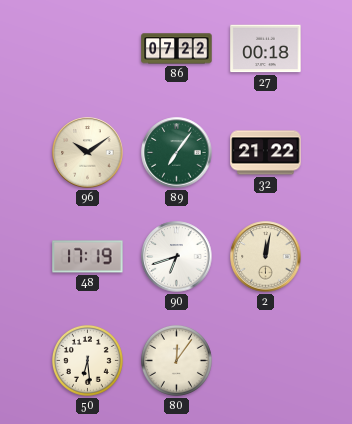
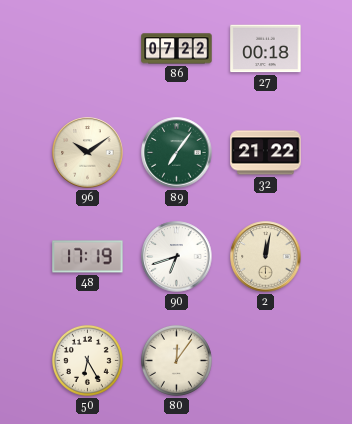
50: 6:29 -> 6:25
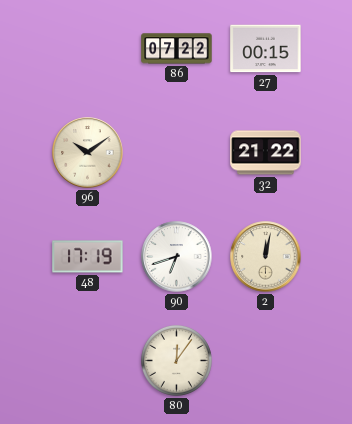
27: 00:18 -> 00:15
89: 7:06 -> none
50: 6:25 -> none
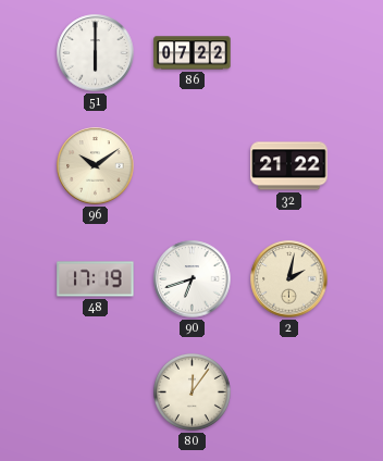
51: none -> 6:00
27: 00:15 -> none
2: 12:02 -> 2:02
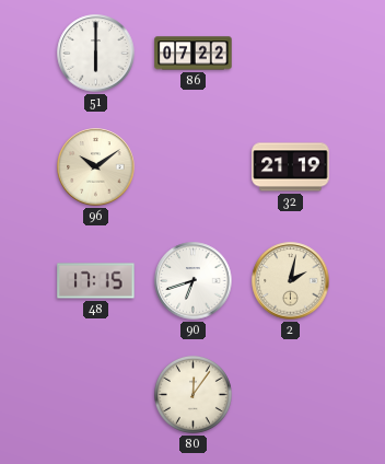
32: 21:22 -> 21:19
48: 17:19 -> 17:15
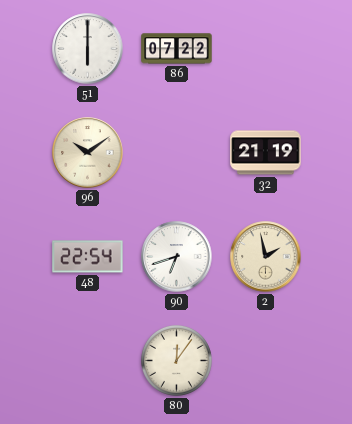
48: 17:15 -> 22:54
2: 2:02 -> 1:58
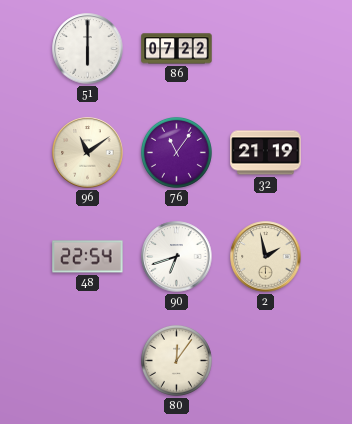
96: 10:09 -> 11:09
76: none -> 11:06
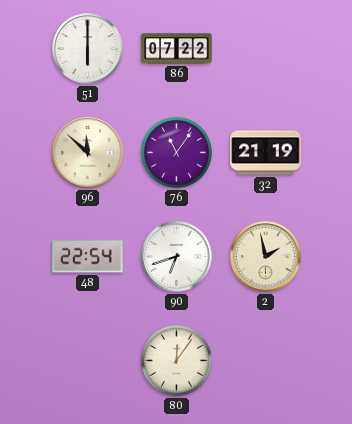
96: 11:09 -> 11:52
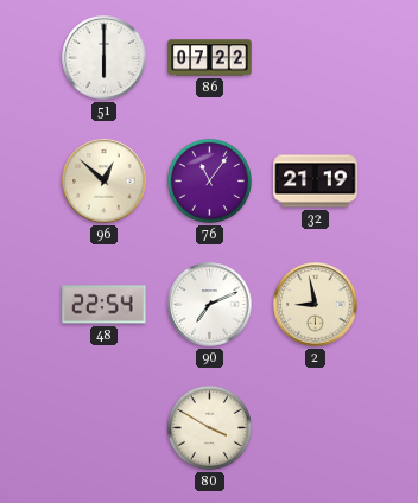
96: 11:52 -> 12:52
90: 6:42 -> 7:11
2: 1:58 -> 8:58
80: 12:06 -> 3:50
